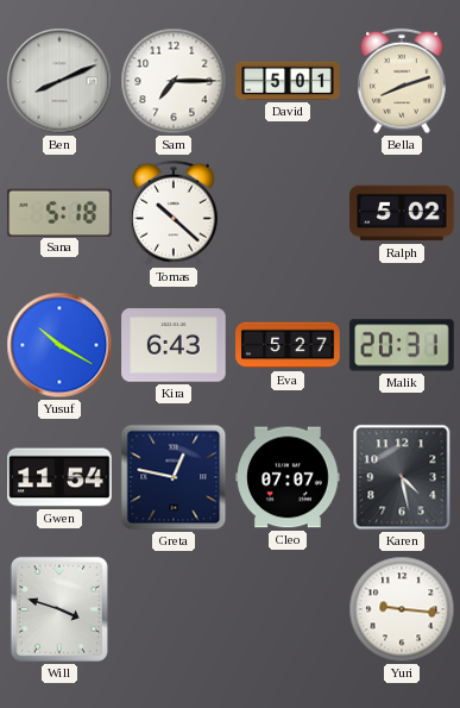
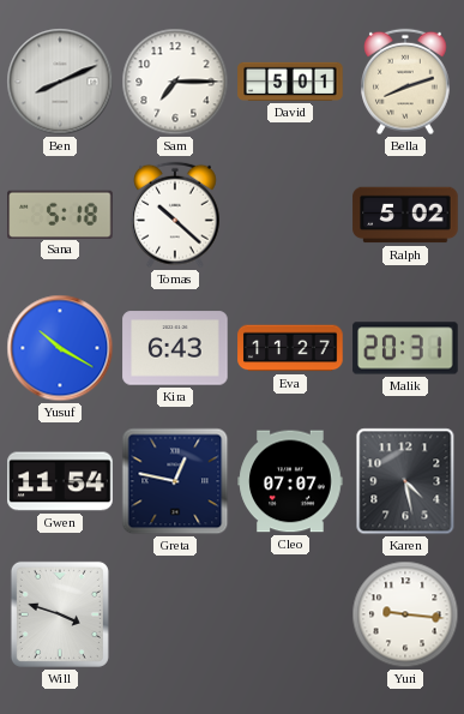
Eva: 5:27 -> 11:27
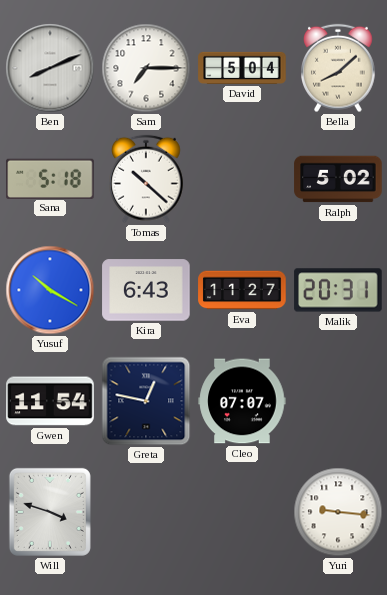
David: 5:01 -> 5:04
Bella: 8:12 -> 8:08
Karen: 4:28 -> none
